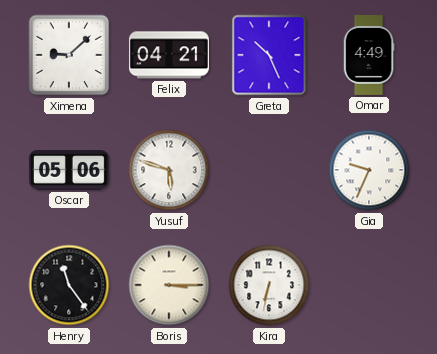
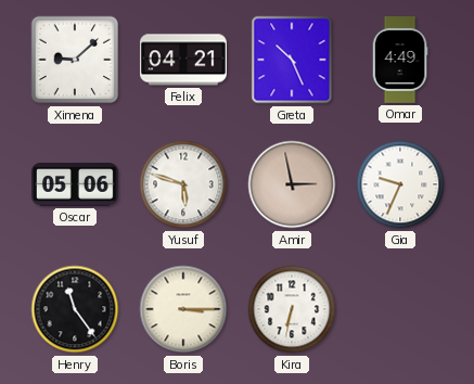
Amir: none -> 2:58
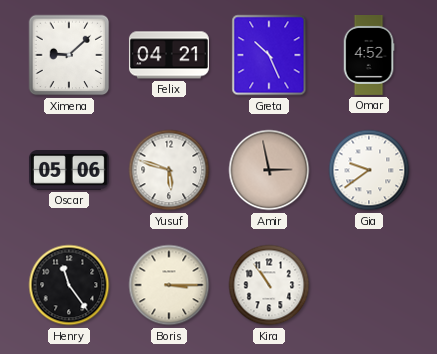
Omar: 4:49 -> 4:52
Gia: 9:34 -> 9:39
Kira: 6:32 -> 10:54
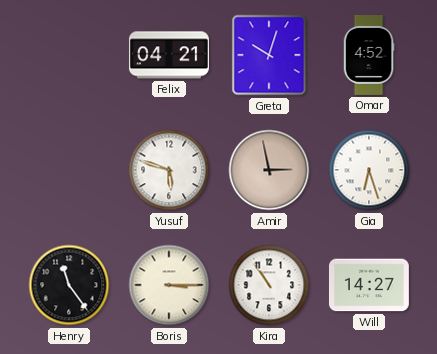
Ximena: 9:08 -> none
Greta: 10:26 -> 10:03
Oscar: 05:06 -> none
Gia: 9:39 -> 6:27
Will: none -> 14:27
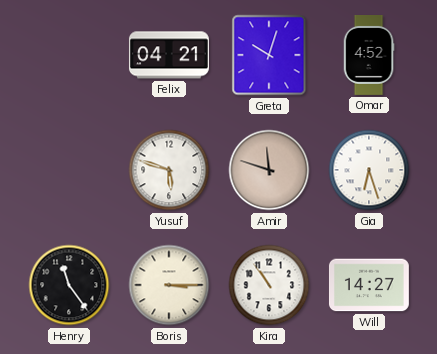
Amir: 2:58 -> 11:48
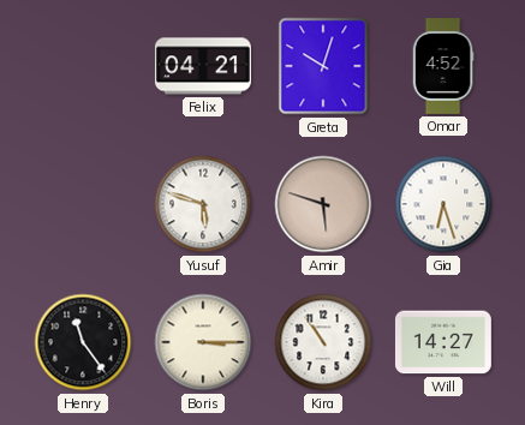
Amir: 11:48 -> 5:48
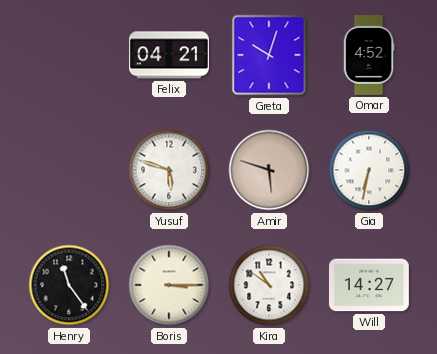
Gia: 6:27 -> 6:32
Kira: 10:54 -> 10:51
